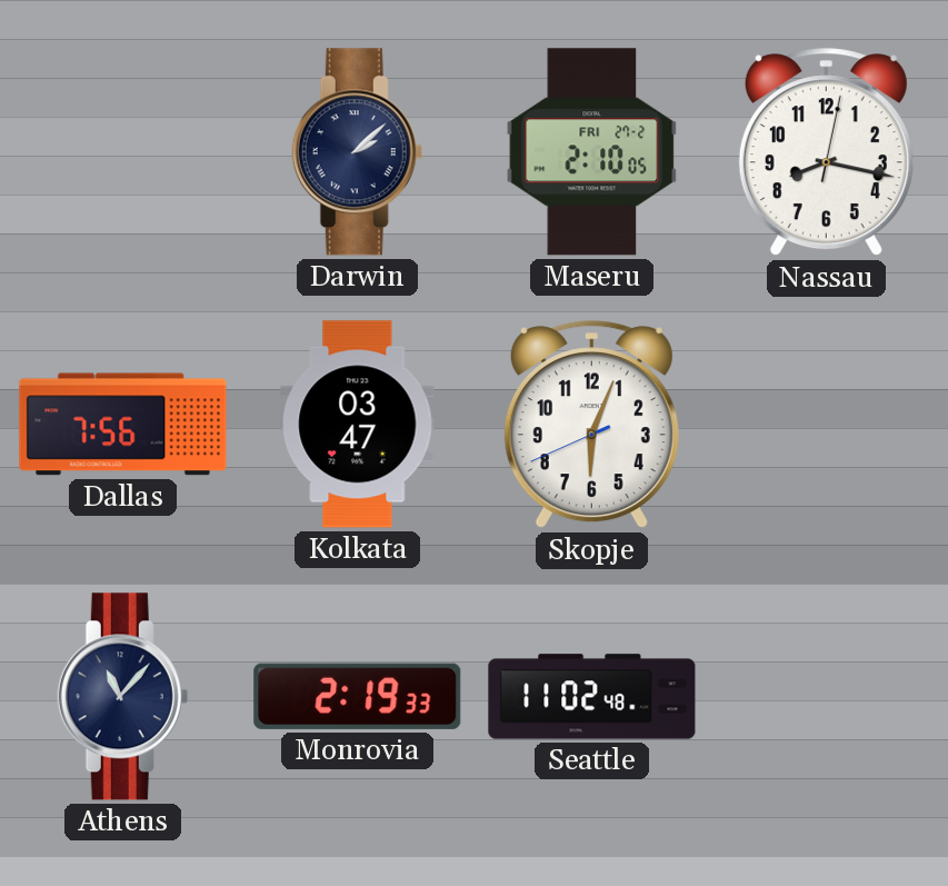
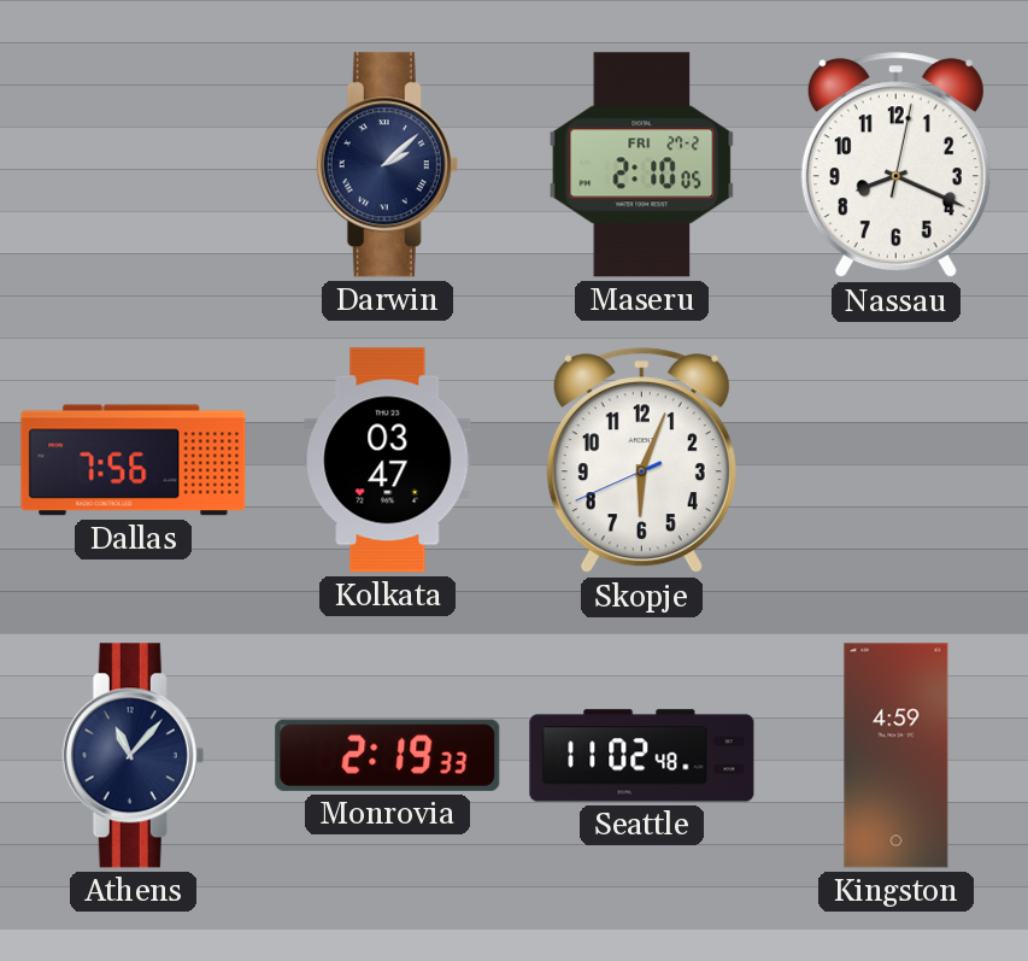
Nassau: 8:17 -> 8:19
Kingston: none -> 4:59
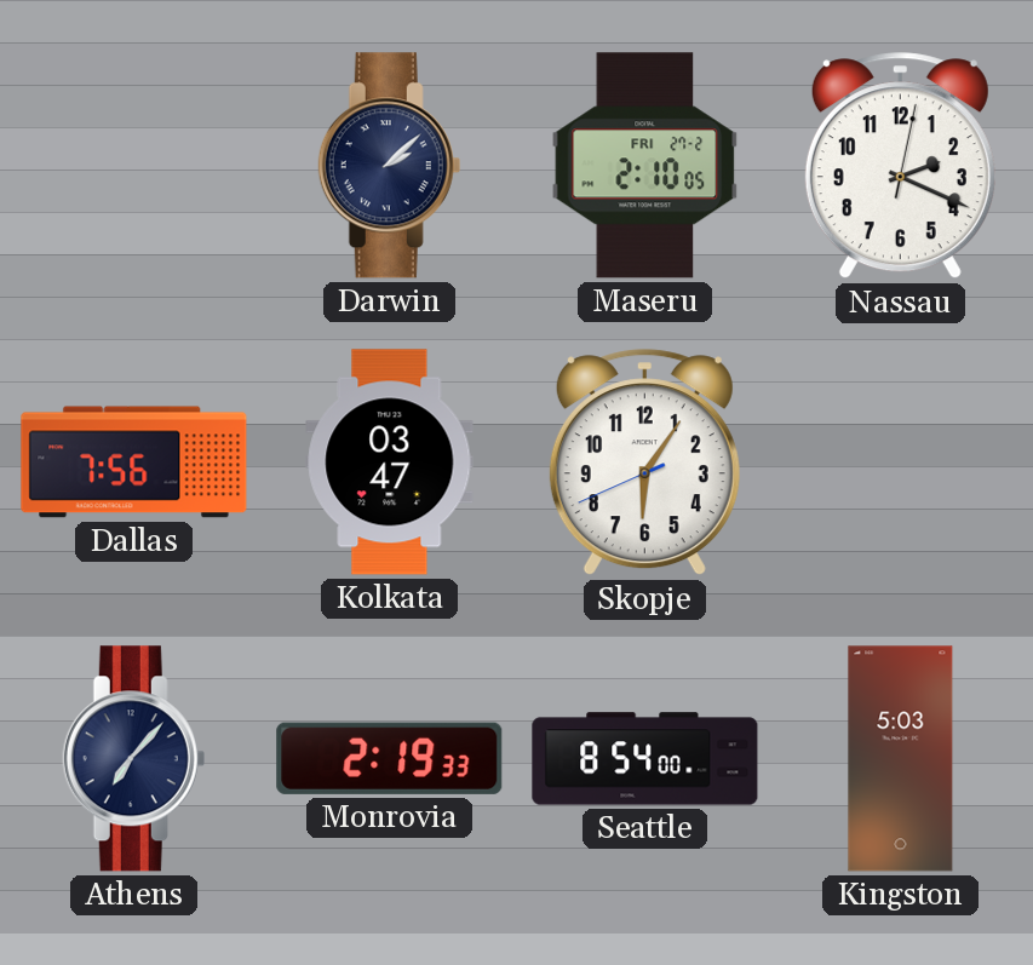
Nassau: 8:19 -> 2:19
Skopje: 6:03 -> 6:05
Athens: 11:07 -> 7:07
Seattle: 11:02 -> 8:54
Kingston: 4:59 -> 5:03
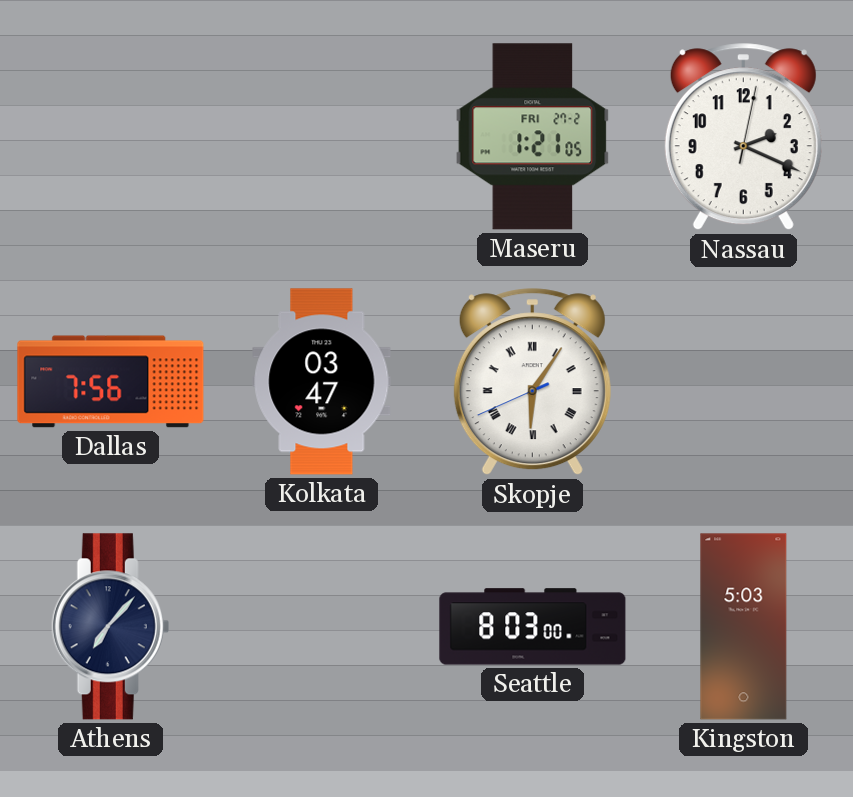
Darwin: 2:08 -> none
Maseru: 2:10 -> 1:21
Skopje numerals: Arabic -> Roman
Monrovia: 2:19 -> none
Seattle: 8:54 -> 8:03
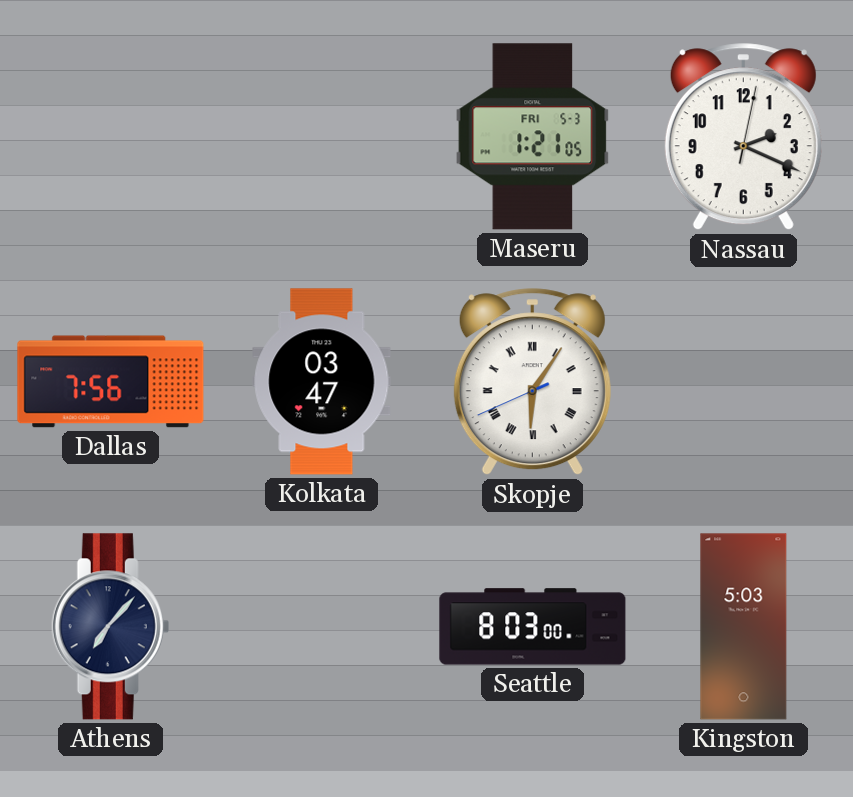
Maseru date: FRI 27-2 -> FRI 5-3
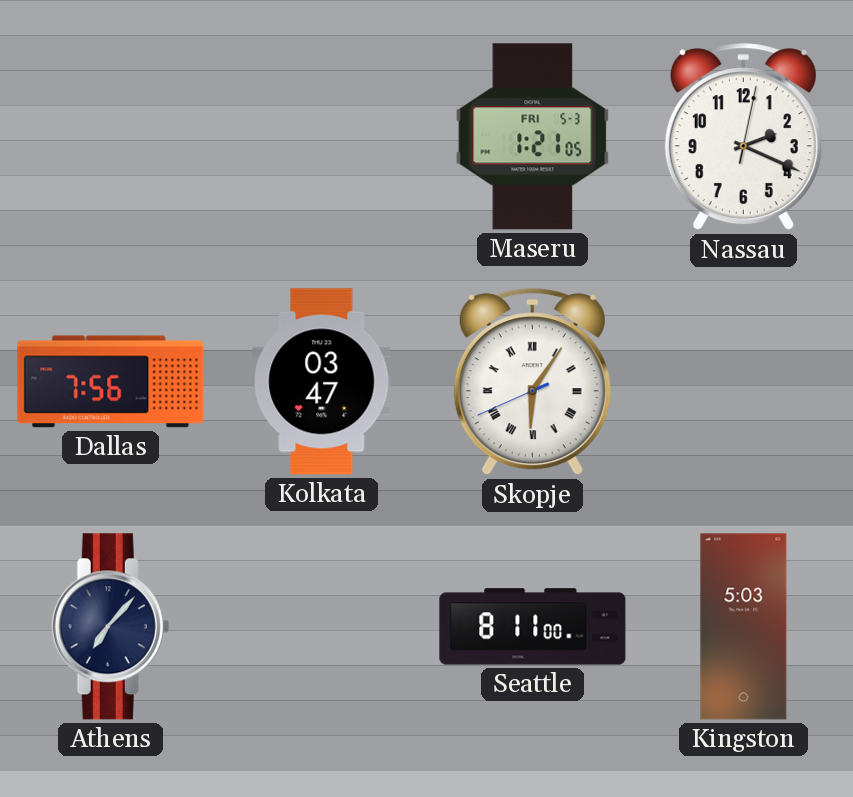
Seattle: 8:03 -> 8:11
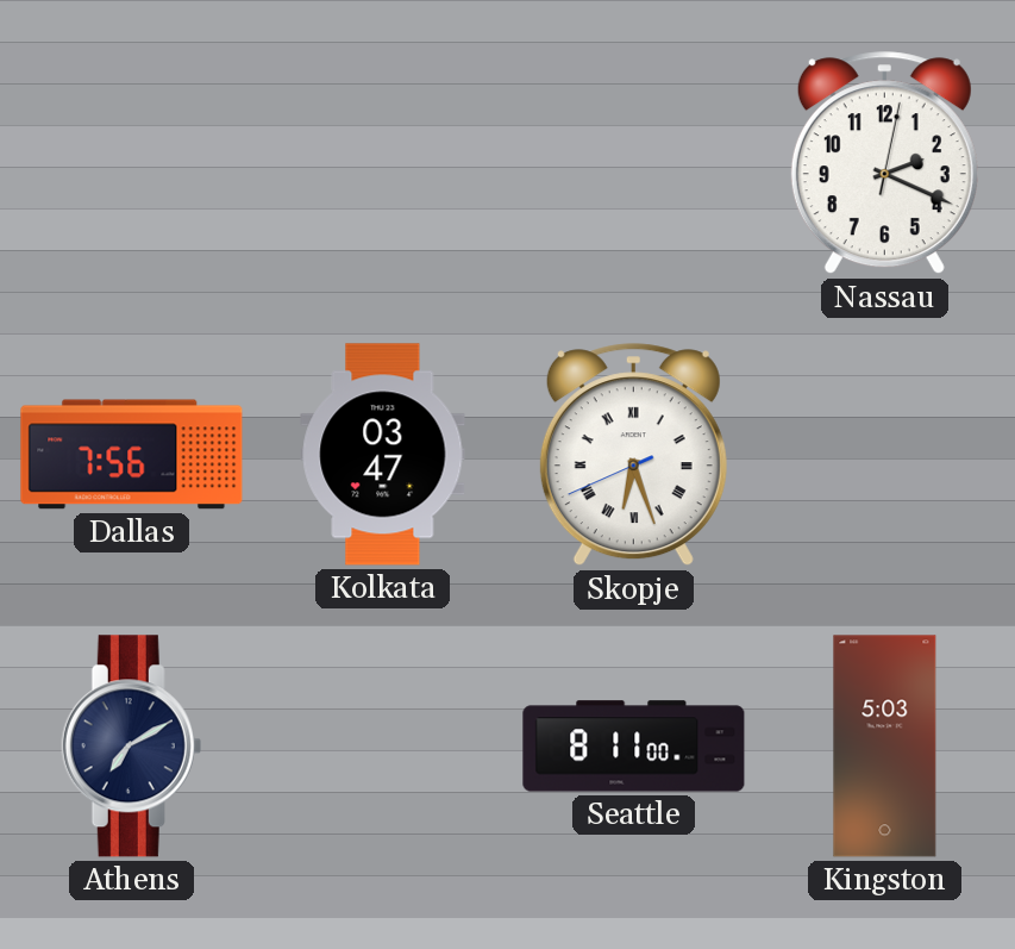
Maseru: 1:21 -> none
Skopje: 6:05 -> 6:26
Athens: 7:07 -> 7:10
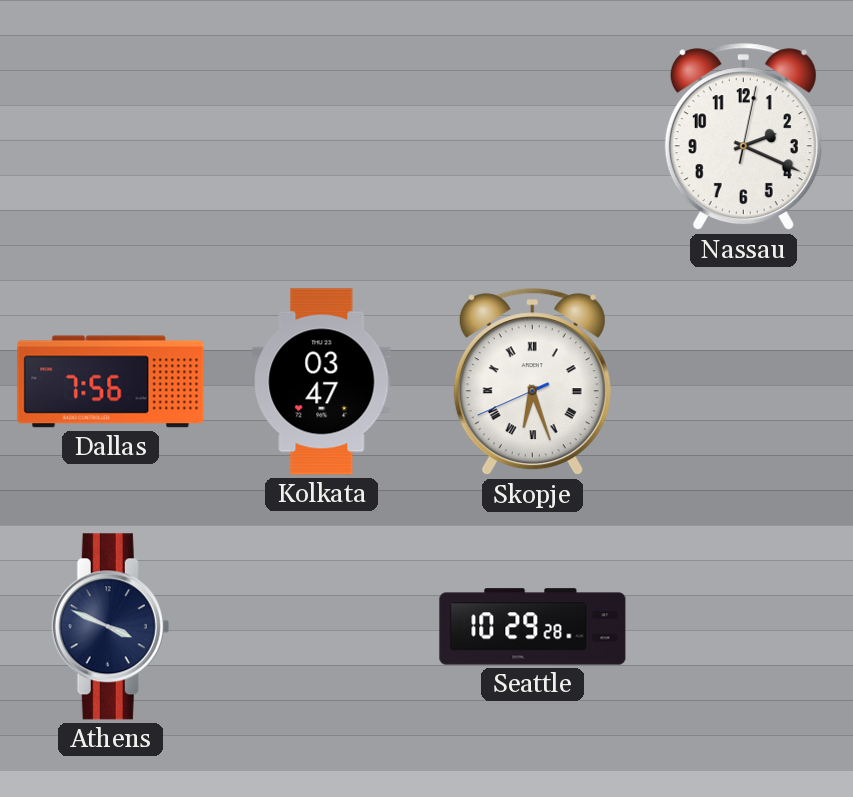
Athens: 7:10 -> 3:49
Seattle: 8:11 -> 10:29
Kingston: 5:03 -> none
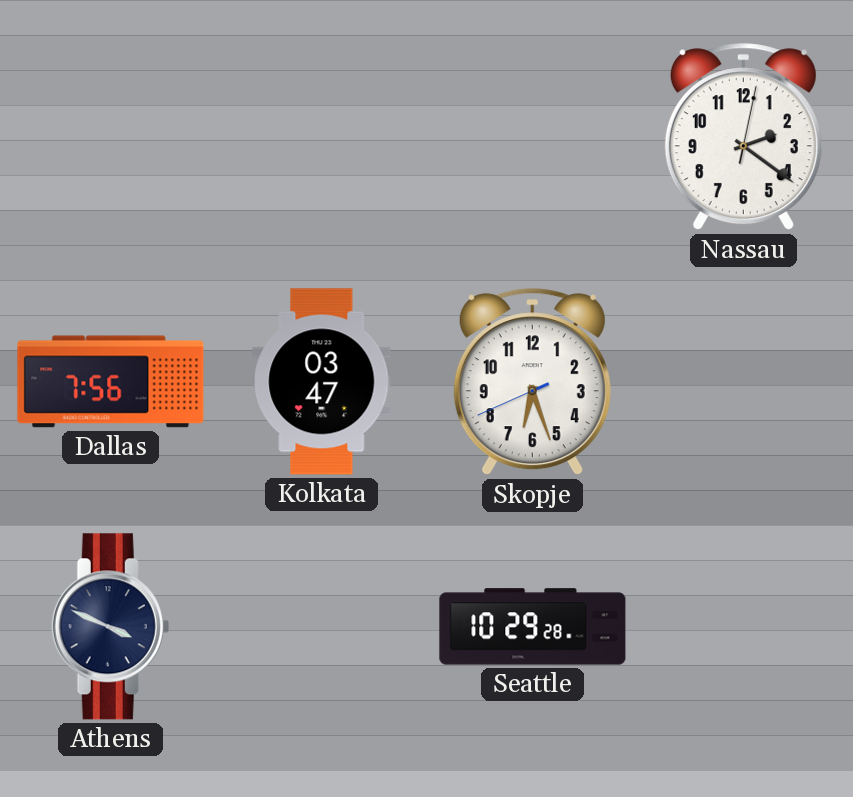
Nassau: 2:19 -> 2:21
Skopje numerals: Roman -> Arabic
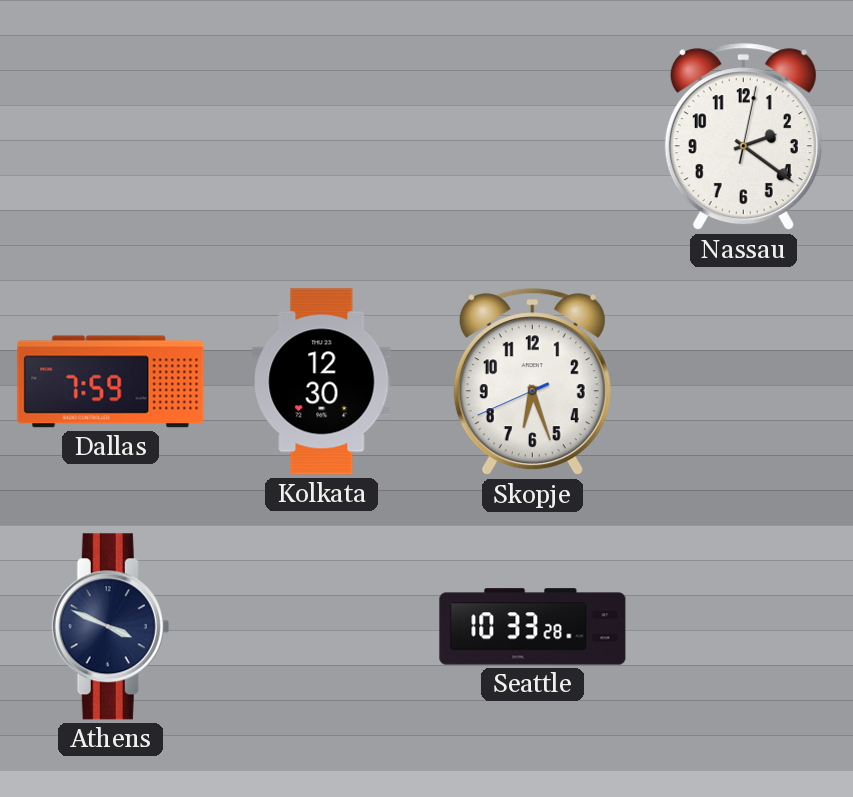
Dallas: 7:56 -> 7:59
Kolkata: 03:47 -> 12:30
Seattle: 10:29 -> 10:33
